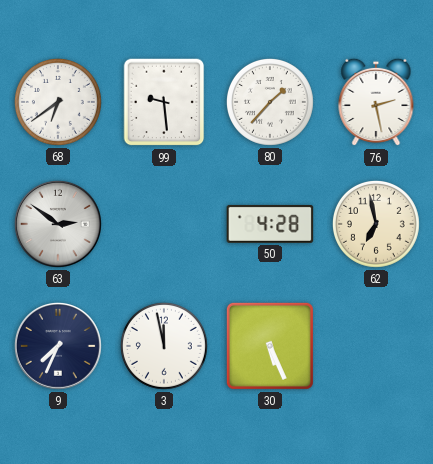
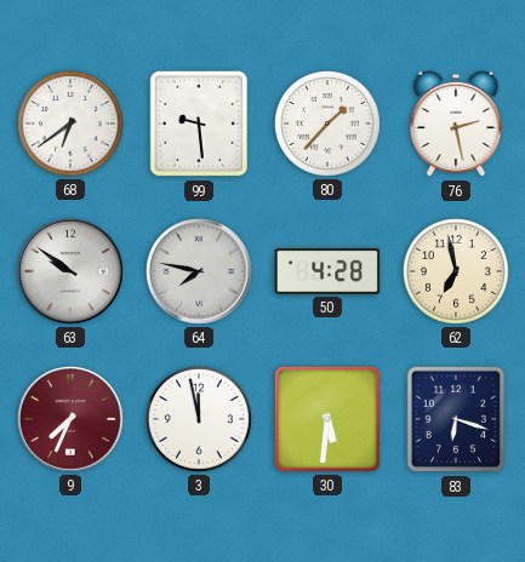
63: 2:51 -> 9:51
64: none -> 7:47
9 dial: navy -> burgundy
30: 5:26 -> 5:31
83: none -> 6:18
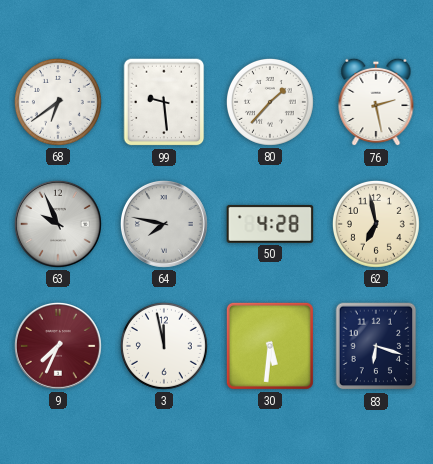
63: 9:51 -> 9:56
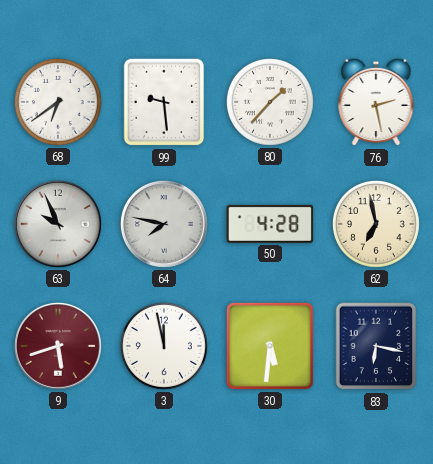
9: 7:34 -> 5:42
83: 6:18 -> 6:17
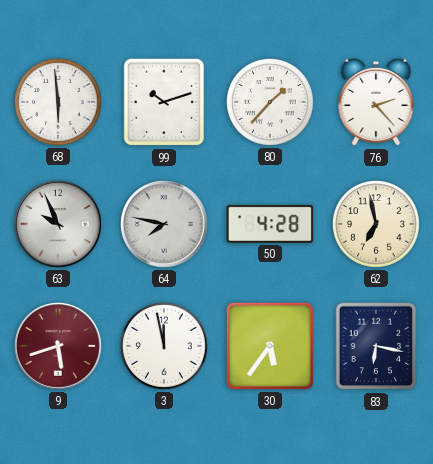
68: 6:39 -> 5:59
99: 9:29 -> 10:12
76: 2:28 -> 2:23
30: 5:31 -> 5:36
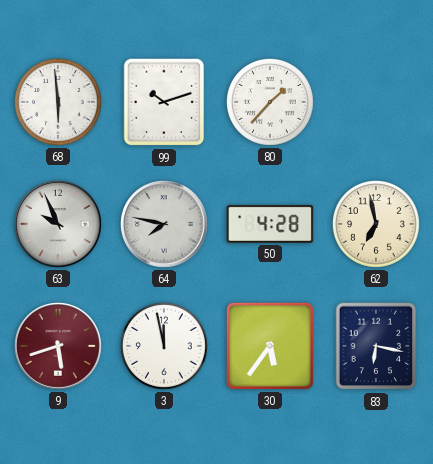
76: 2:23 -> none
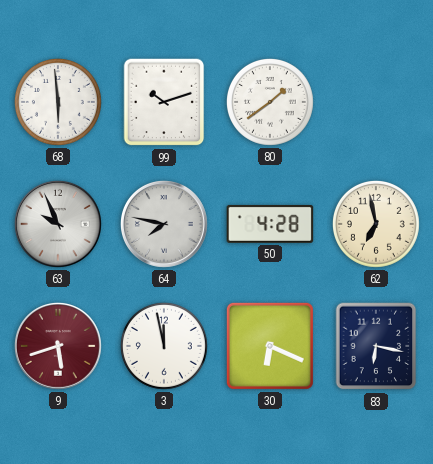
80: 1:37 -> 1:39
30: 5:36 -> 6:19
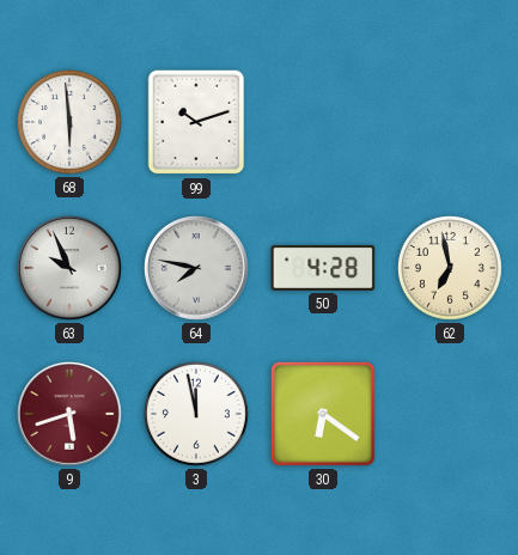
80: 1:39 -> none
30: 6:19 -> 6:21
83: 6:17 -> none
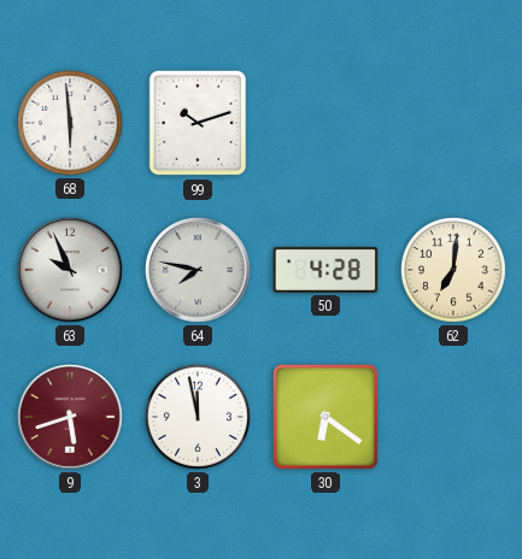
62: 6:58 -> 7:01
